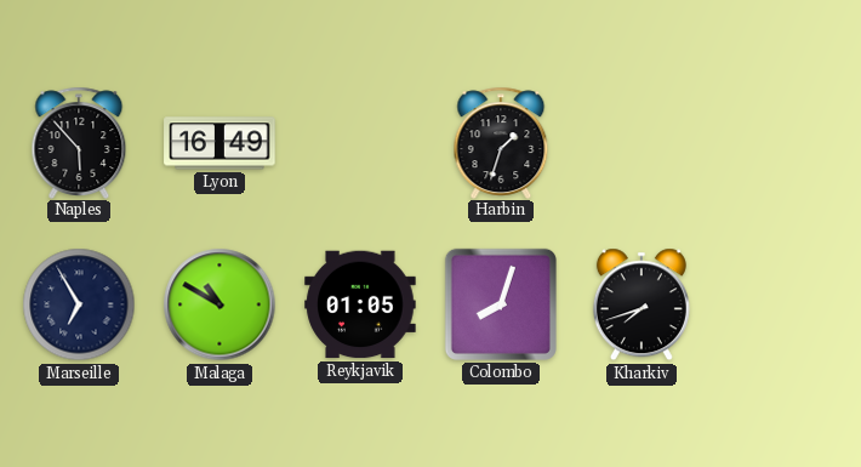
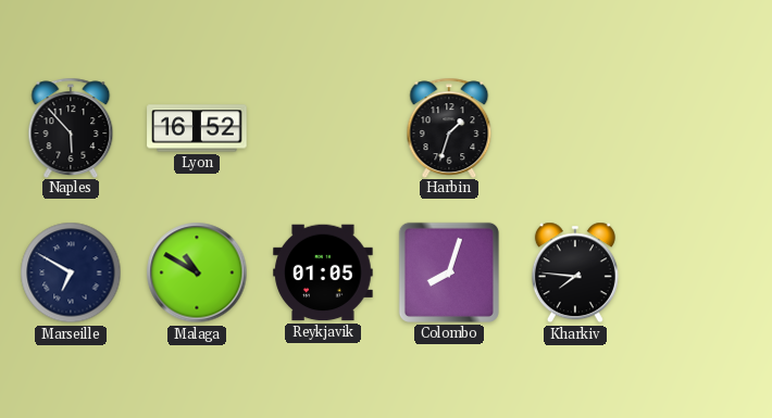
Lyon: 16:49 -> 16:52
Marseille: 6:55 -> 6:50
Kharkiv: 7:42 -> 7:46
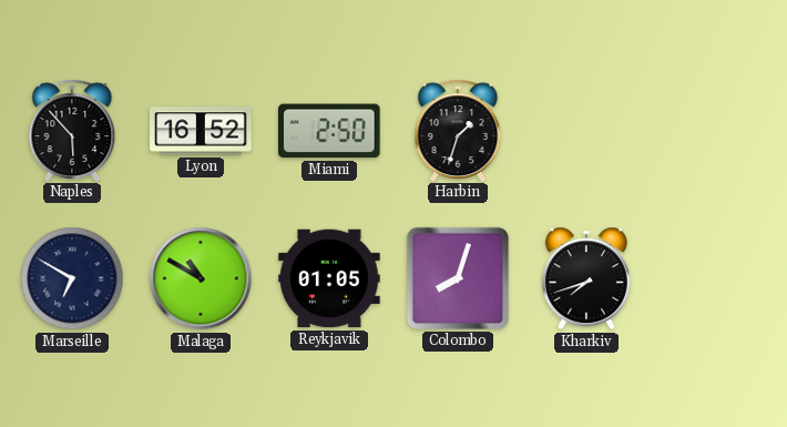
Miami: none -> 2:50
Kharkiv: 7:46 -> 7:42
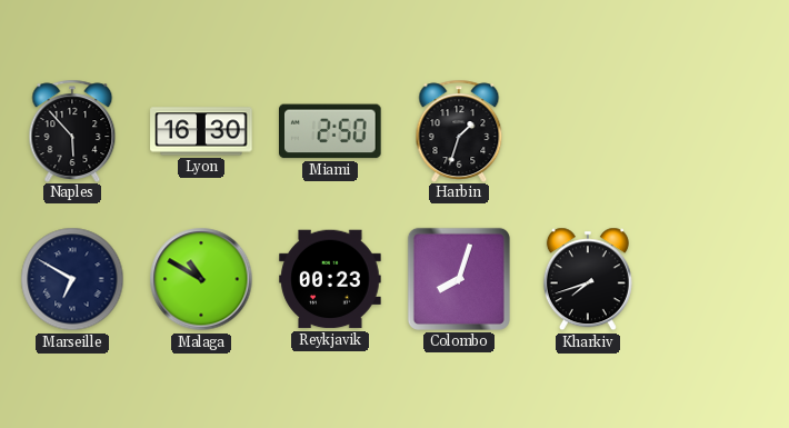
Lyon: 16:52 -> 16:30
Reykjavik: 01:05 -> 00:23
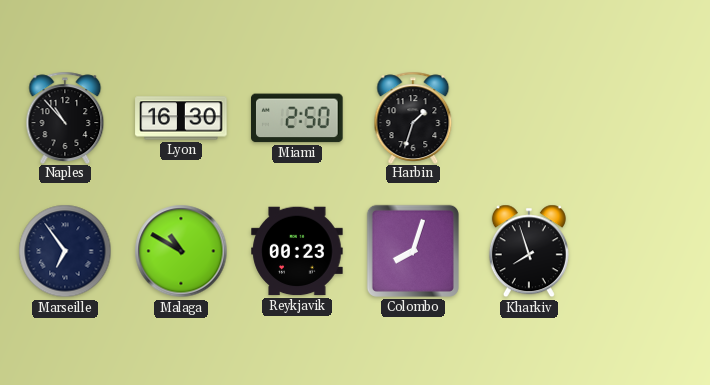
Naples: 5:53 -> 10:53
Marseille: 6:50 -> 6:54
Kharkiv: 7:42 -> 7:57
